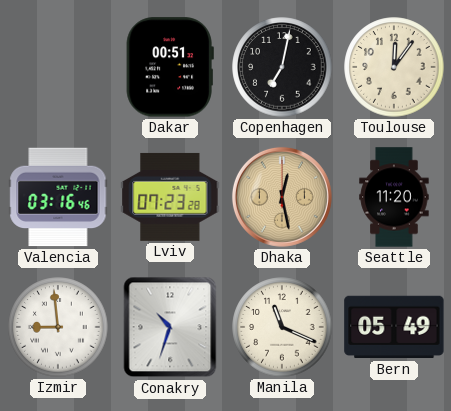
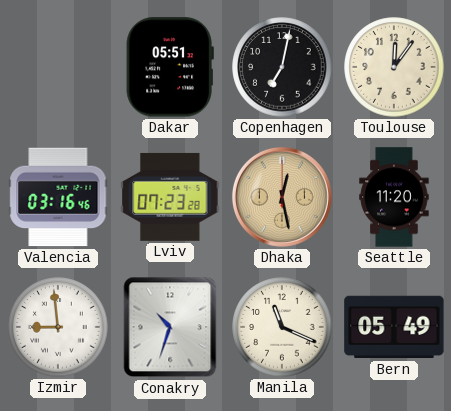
Dakar: 00:51 -> 05:51
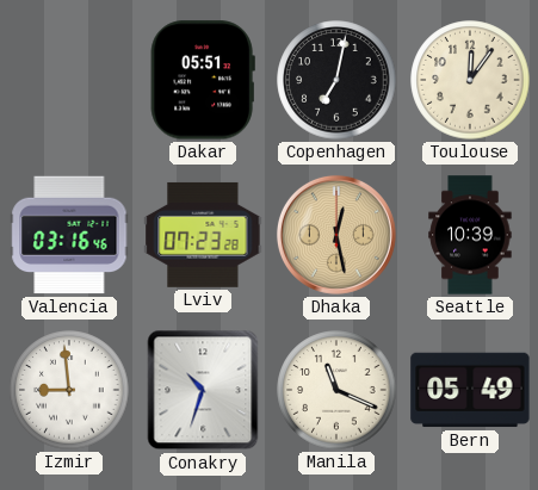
Seattle: 11:20 -> 10:39
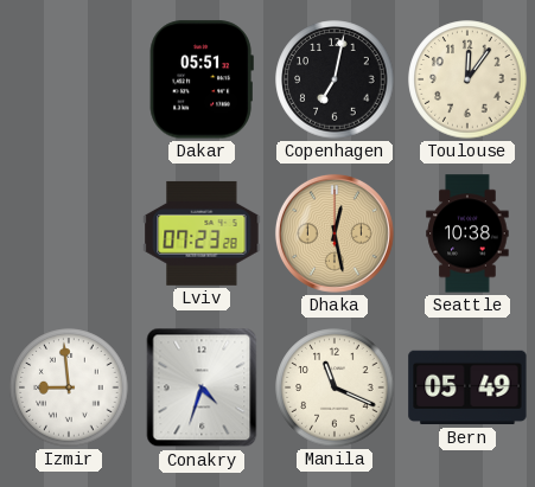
Valencia: 03:16 -> none
Seattle: 10:39 -> 10:38
Conakry: 10:33 -> 4:33
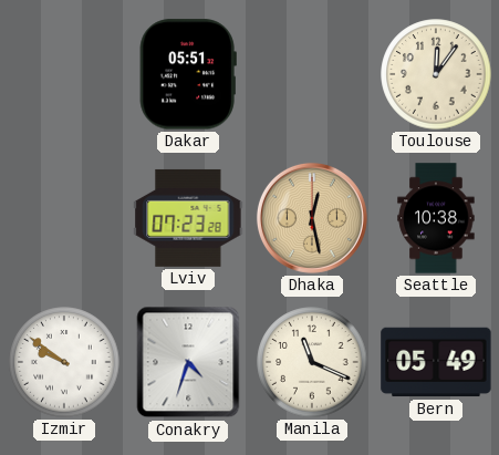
Copenhagen: 7:02 -> none
Izmir: 8:59 -> 9:51
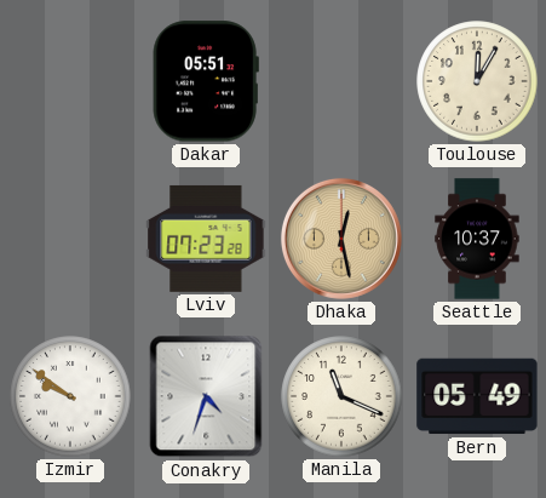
Toulouse: 12:06 -> 12:05
Seattle: 10:38 -> 10:37
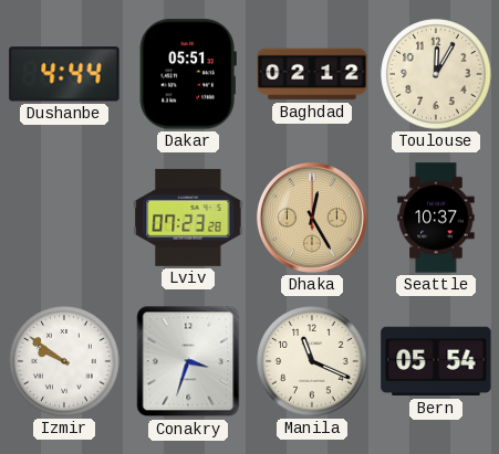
Dushanbe: none -> 4:44
Baghdad: none -> 02:12
Dhaka: 12:28 -> 12:25
Conakry: 4:33 -> 3:33
Bern: 05:49 -> 05:54
